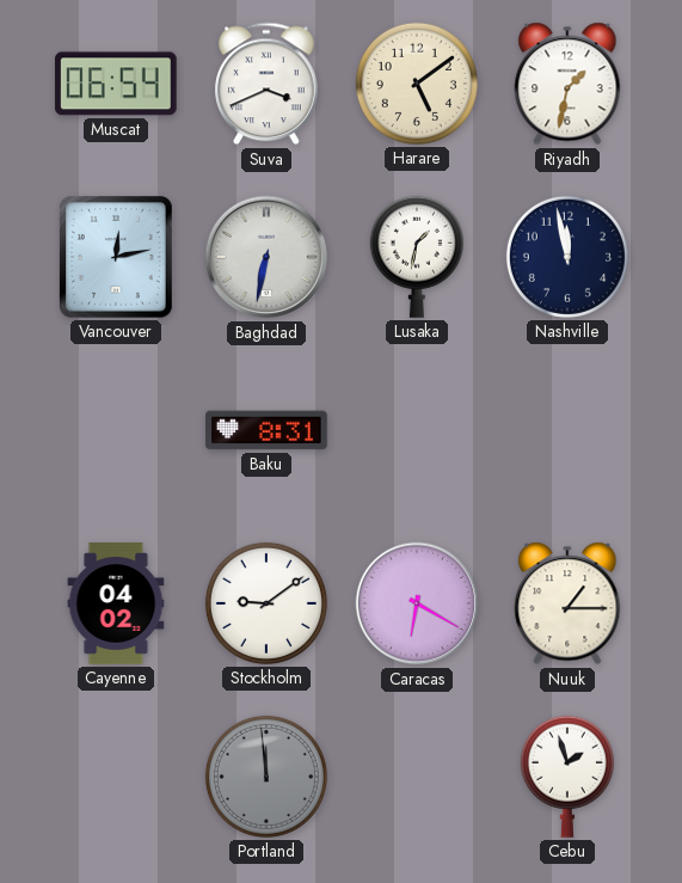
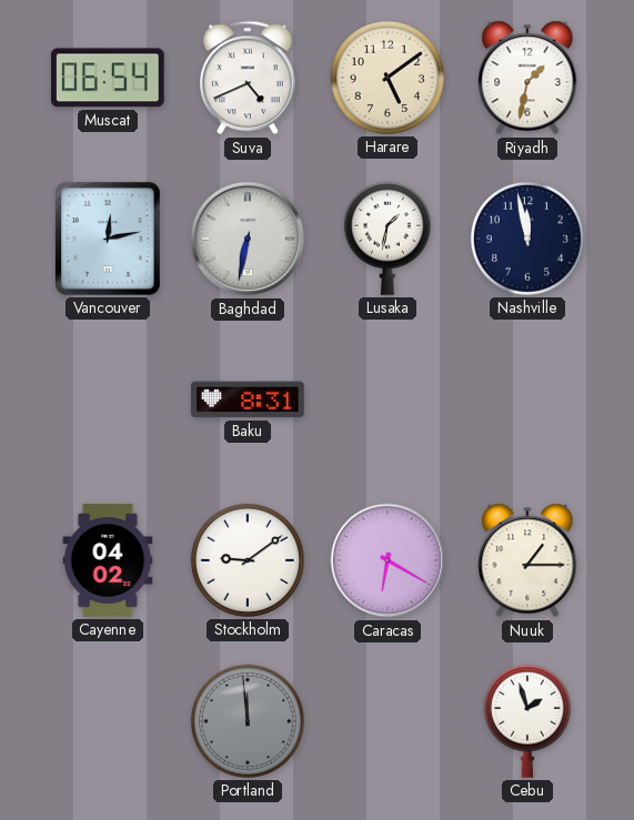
Suva: 3:41 -> 4:41
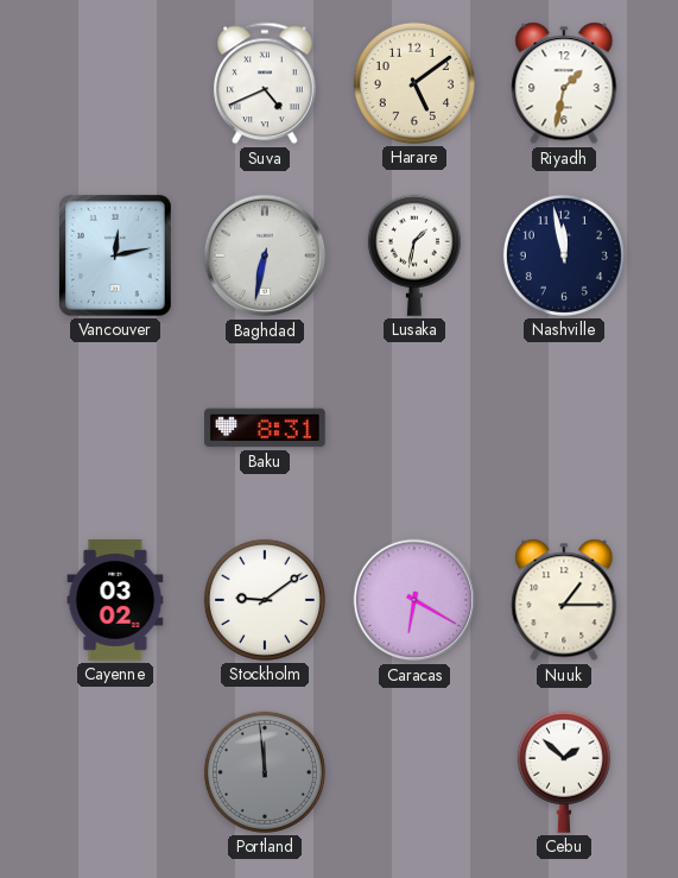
Muscat: 06:54 -> none
Cayenne: 04:02 -> 03:02
Cebu: 1:57 -> 1:52
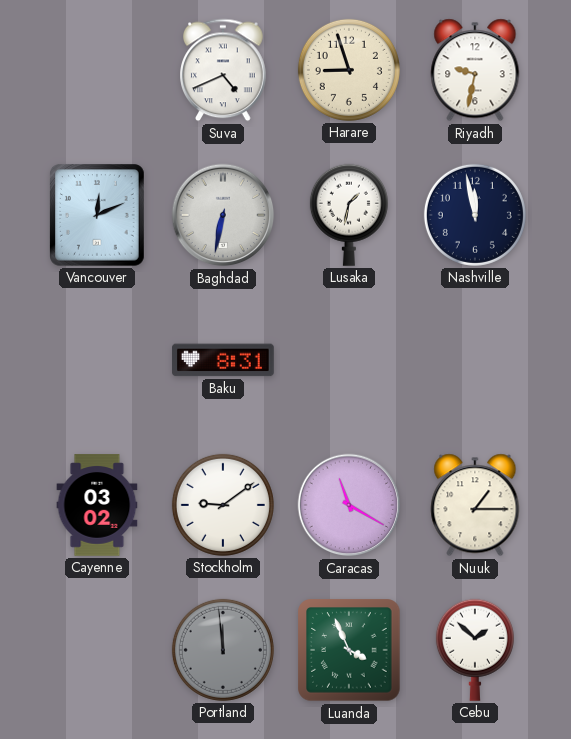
Harare: 5:09 -> 8:57
Riyadh: 1:32 -> 9:32
Vancouver: 12:13 -> 12:11
Caracas: 6:20 -> 11:20
Luanda: none -> 3:56
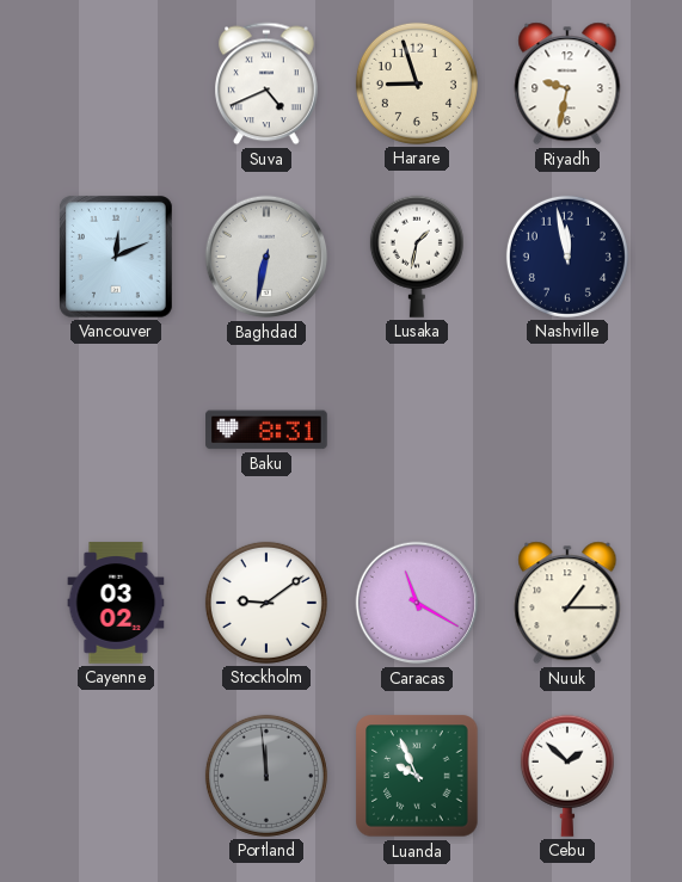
Luanda: 3:56 -> 9:56
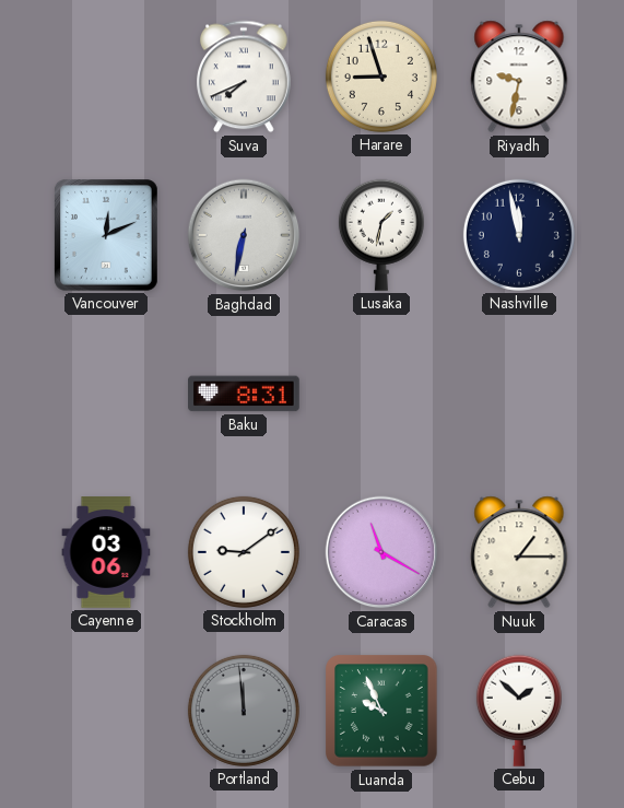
Suva: 4:41 -> 7:41
Cayenne: 03:02 -> 03:06
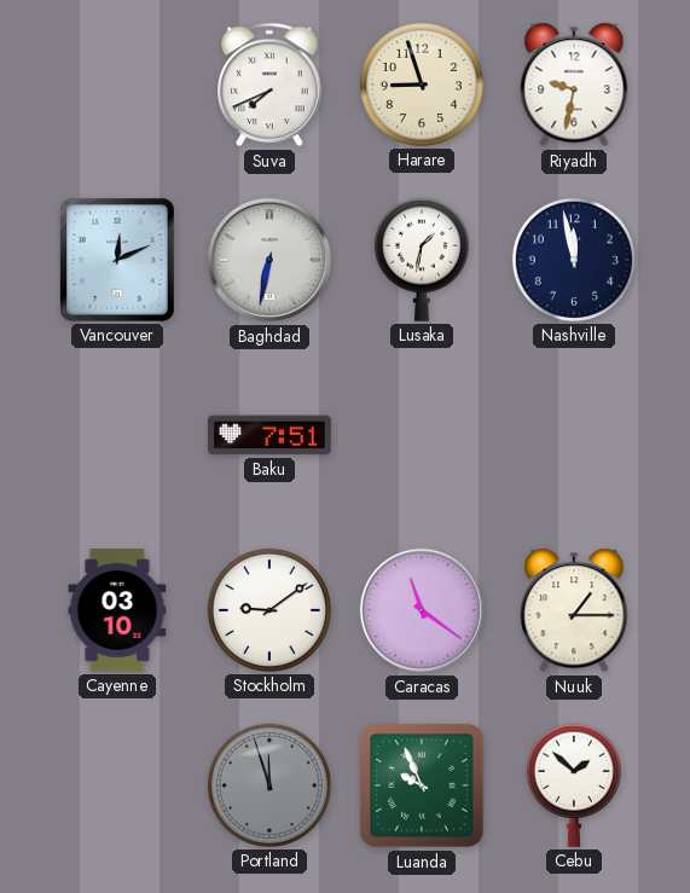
Baku: 8:31 -> 7:51
Cayenne: 03:06 -> 03:10
Caracas: 11:20 -> 11:21
Portland: 11:59 -> 11:57
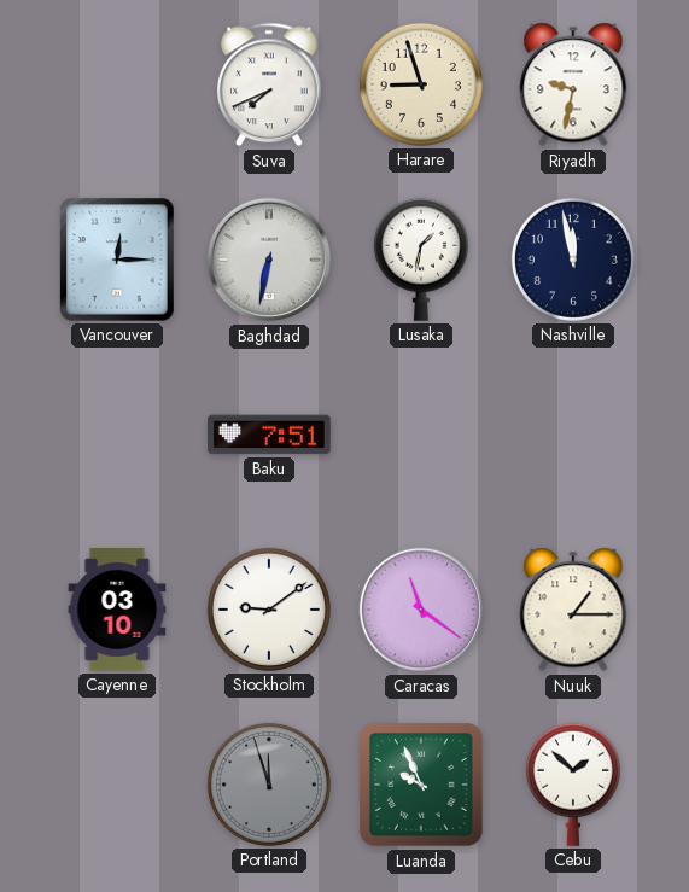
Vancouver: 12:11 -> 12:15
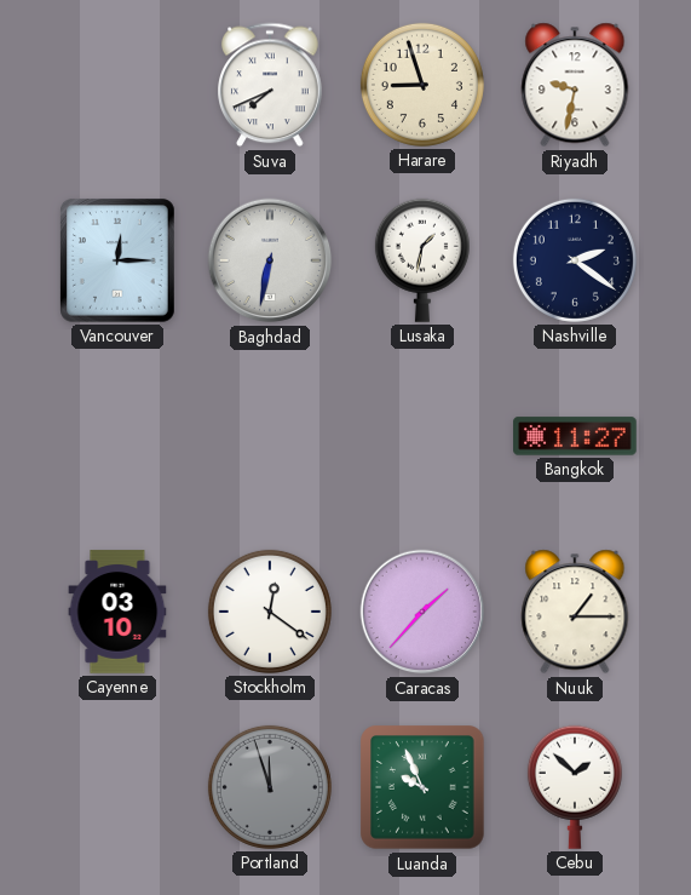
Nashville: 11:58 -> 2:21
Baku: 7:51 -> none
Bangkok: none -> 11:27
Stockholm: 9:09 -> 12:21
Caracas: 11:21 -> 1:37
